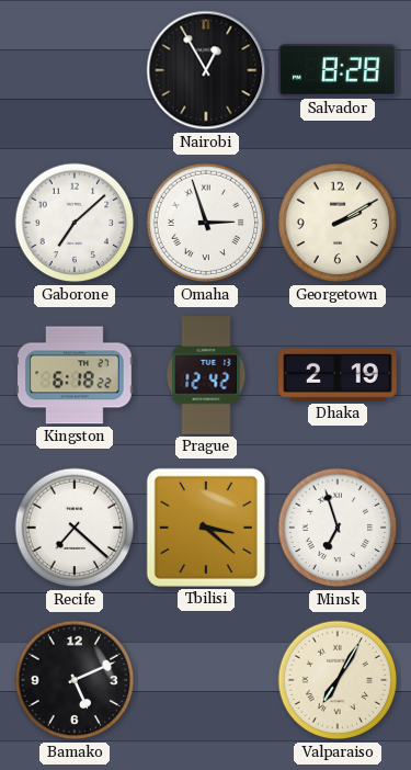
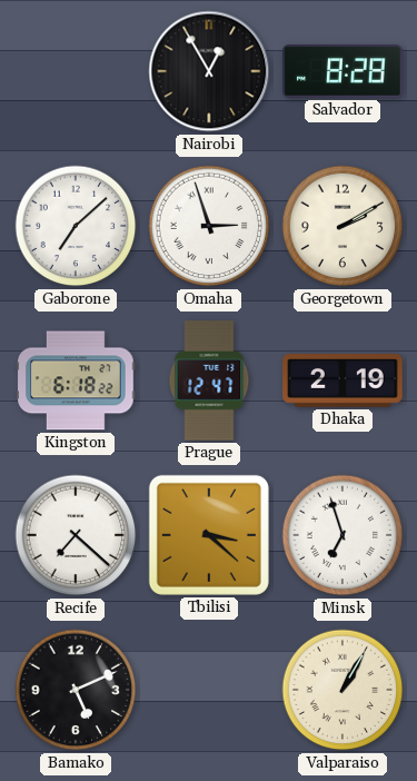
Prague: 12:42 -> 12:47
Valparaiso: 7:05 -> 1:05
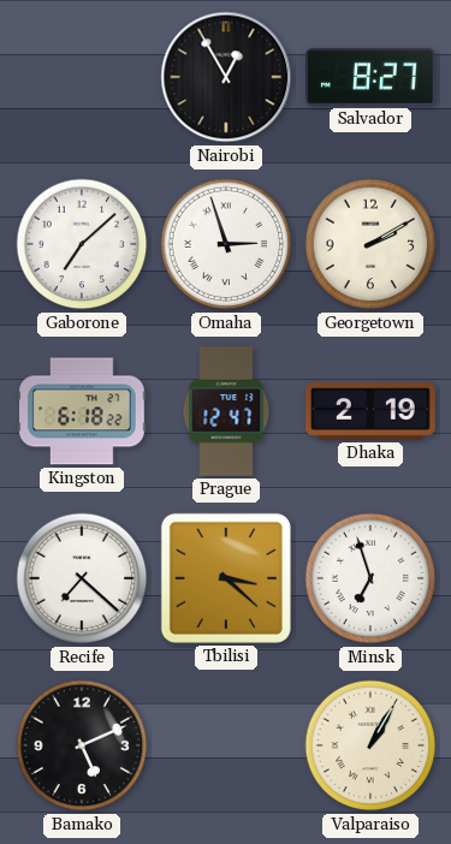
Salvador: 8:28 -> 8:27
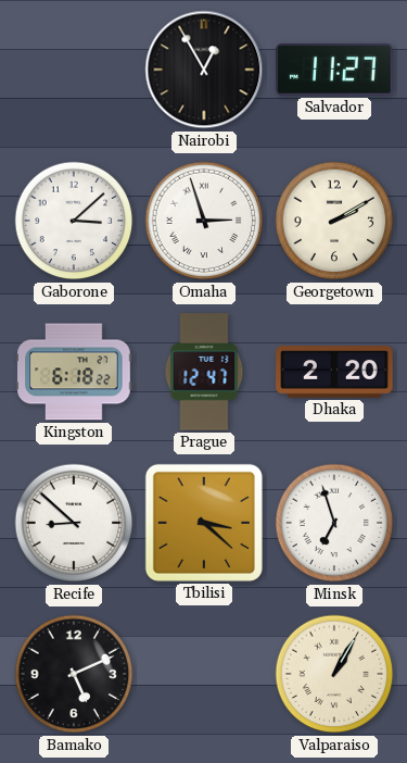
Salvador: 8:27 -> 11:27
Gaborone: 7:08 -> 3:08
Dhaka: 2:19 -> 2:20
Recife: 7:22 -> 8:52
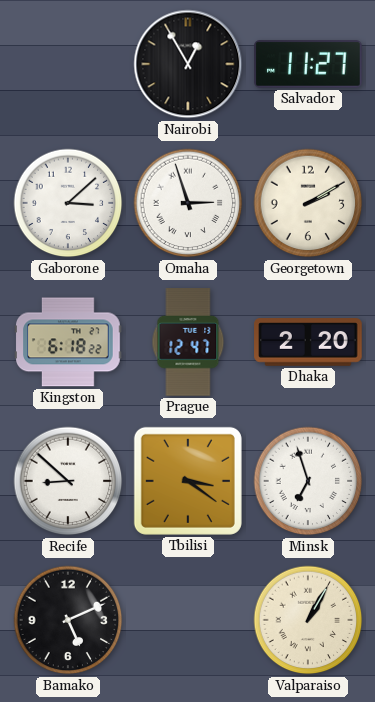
Tbilisi: 3:22 -> 3:21
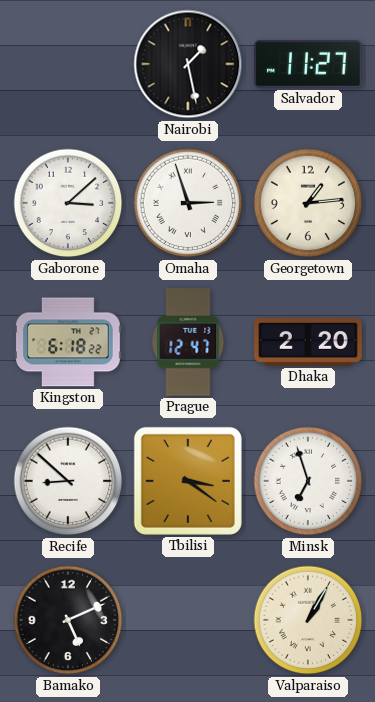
Nairobi: 12:55 -> 1:28
Georgetown: 2:10 -> 1:14
